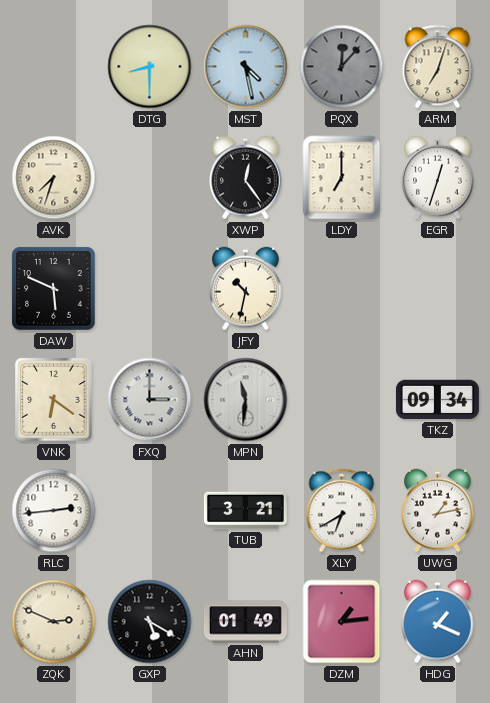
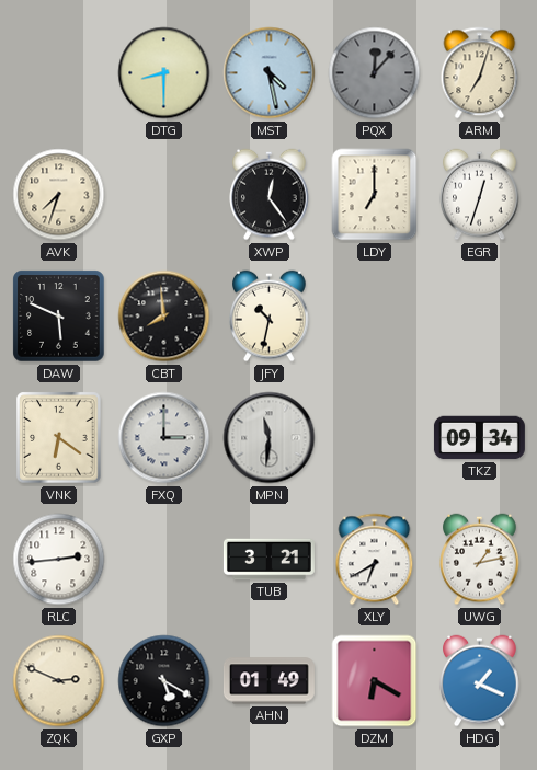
CBT: none -> 7:59
DZM: 1:14 -> 6:20
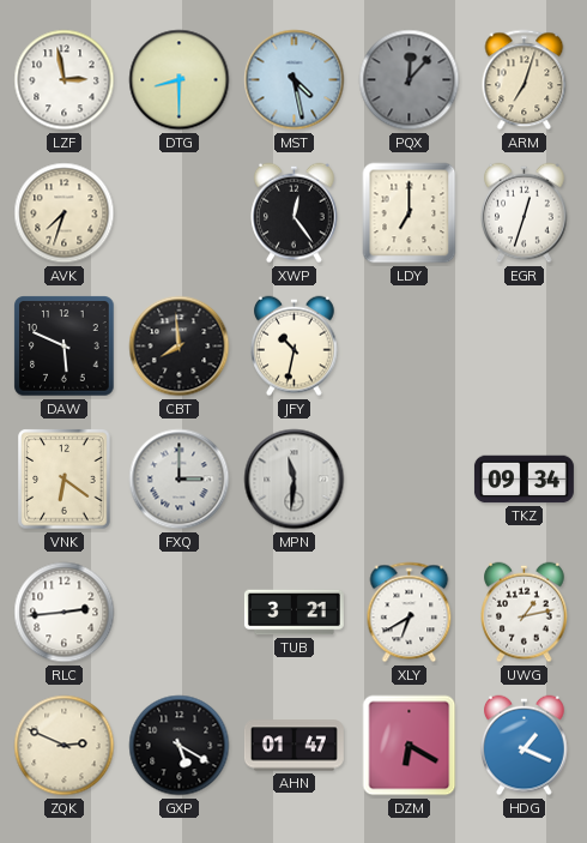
LZF: none -> 2:58
AHN: 01:49 -> 01:47
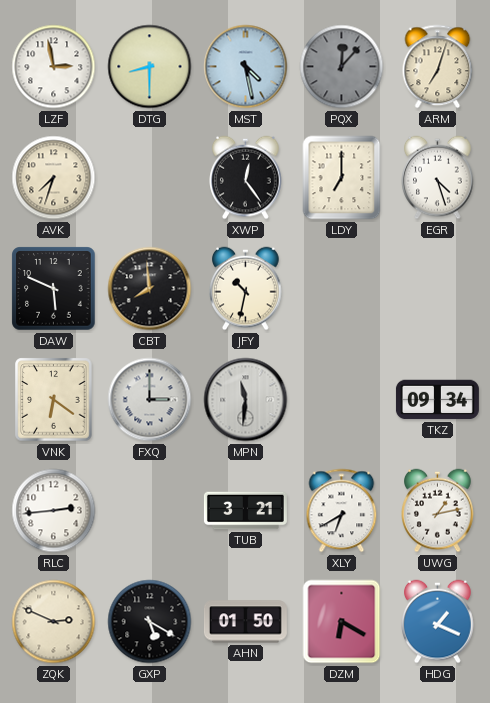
EGR: 12:33 -> 4:27
AHN: 01:47 -> 01:50
